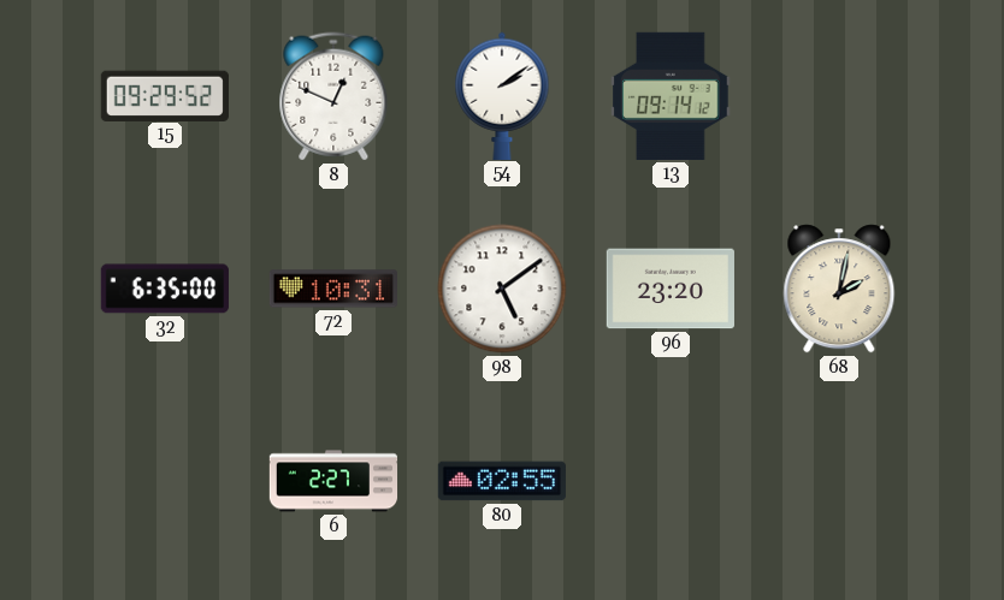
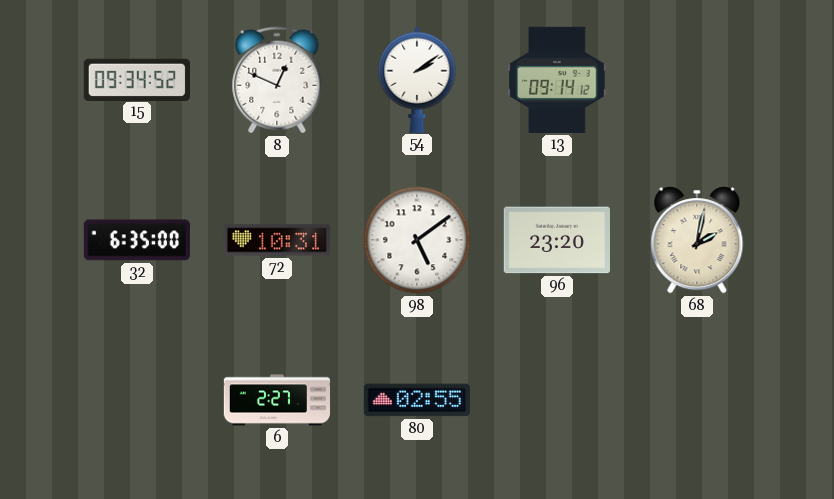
15: 09:29 -> 09:34
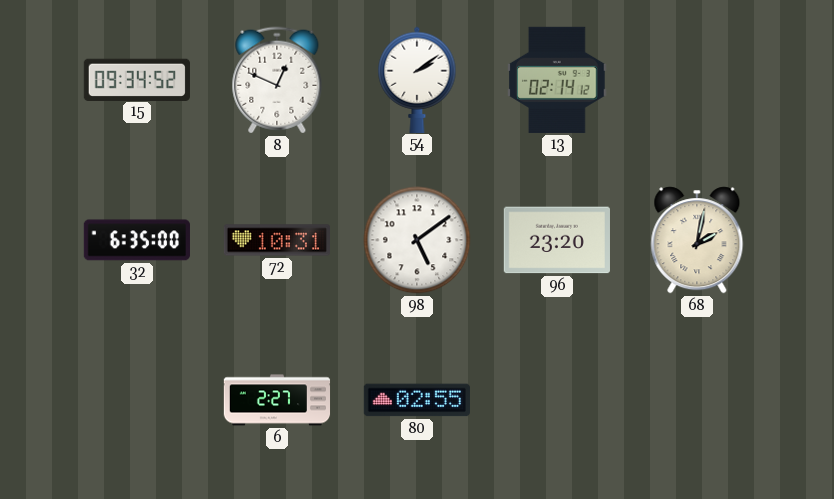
13: 09:14 -> 02:14
